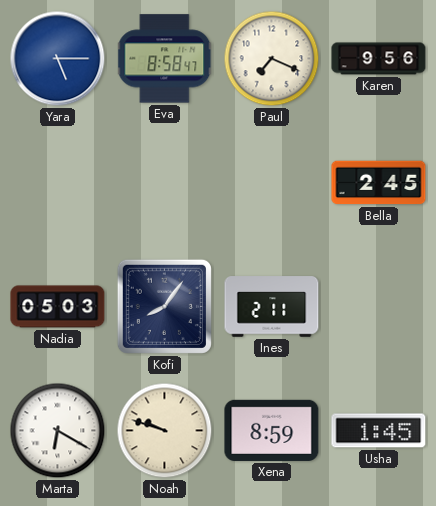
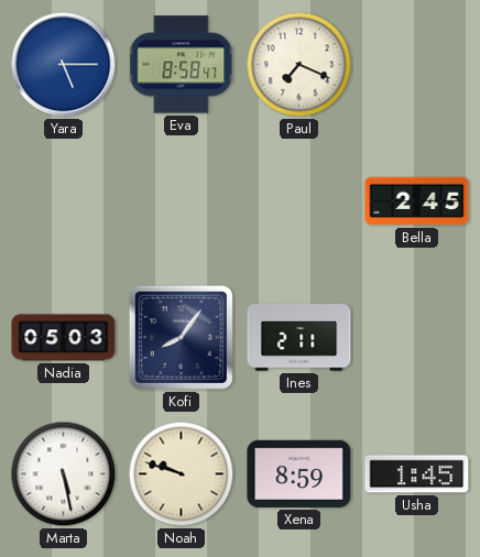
Karen: 9:56 -> none
Marta: 6:20 -> 5:28
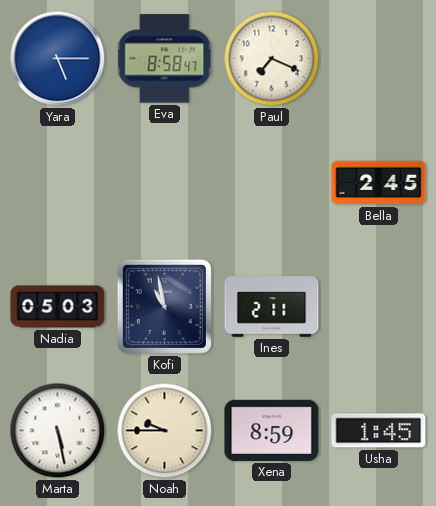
Kofi: 8:06 -> 10:58
Noah: 9:48 -> 9:45
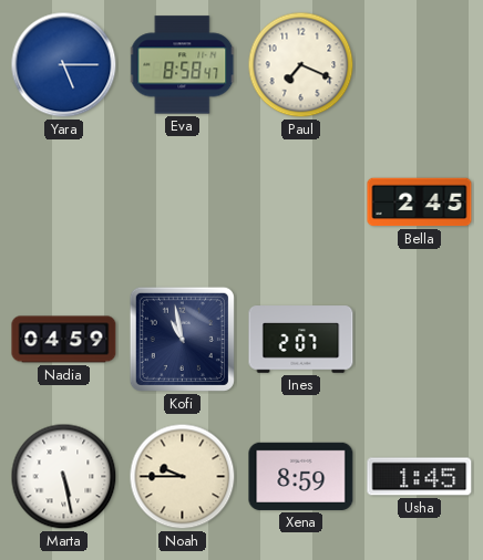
Nadia: 05:03 -> 04:59
Ines: 2:11 -> 2:07
